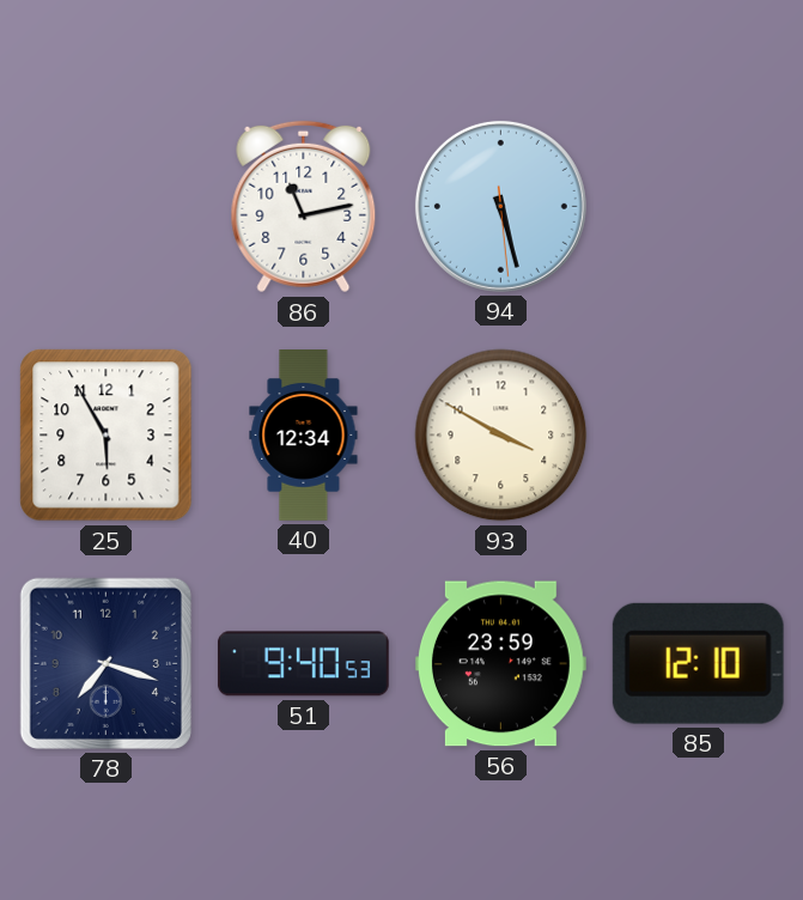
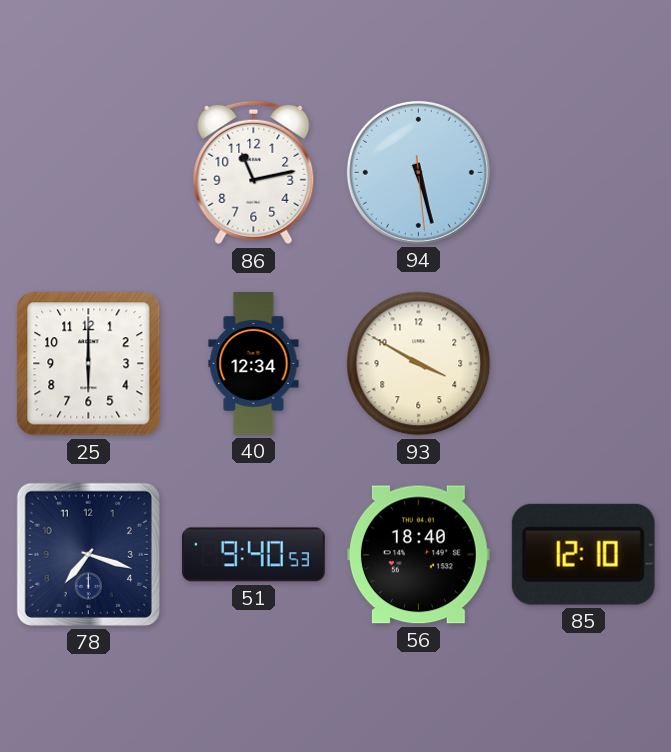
25: 5:55 -> 6:00
56: 23:59 -> 18:40
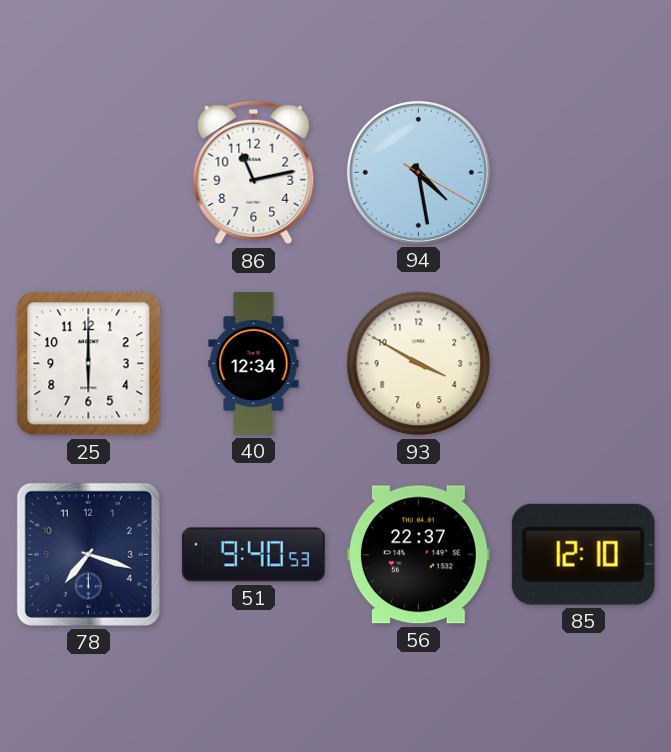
94: 5:27 -> 4:28
56: 18:40 -> 22:37
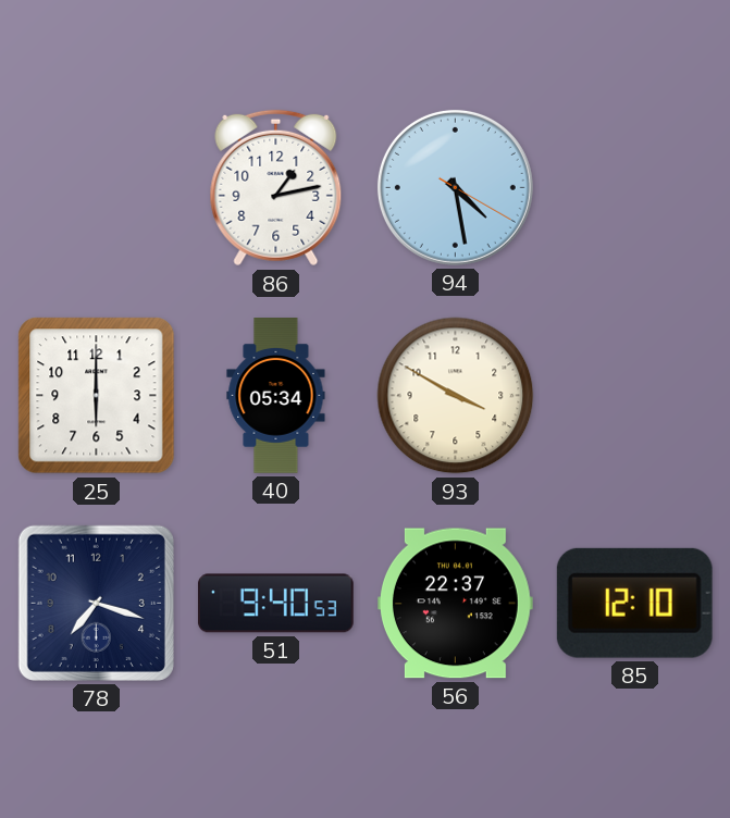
86: 11:13 -> 1:13
40: 12:34 -> 05:34
